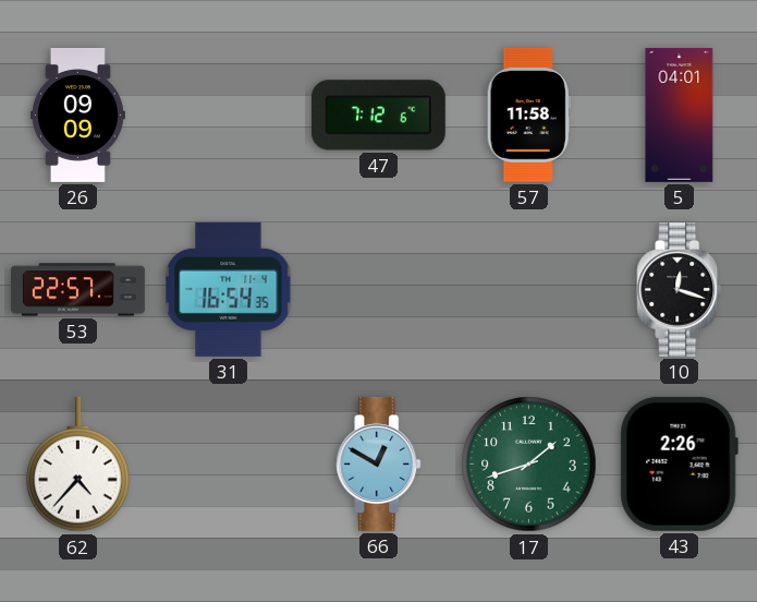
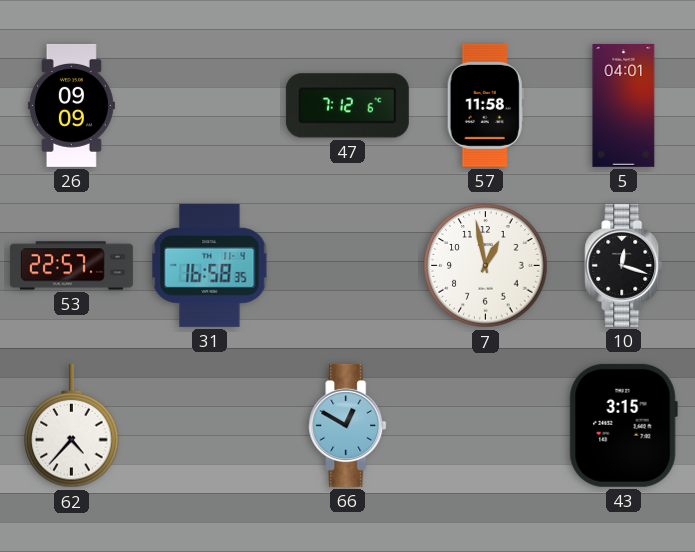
31: 16:54 -> 16:58
7: none -> 12:58
17: 1:42 -> none
43: 2:26 -> 3:15
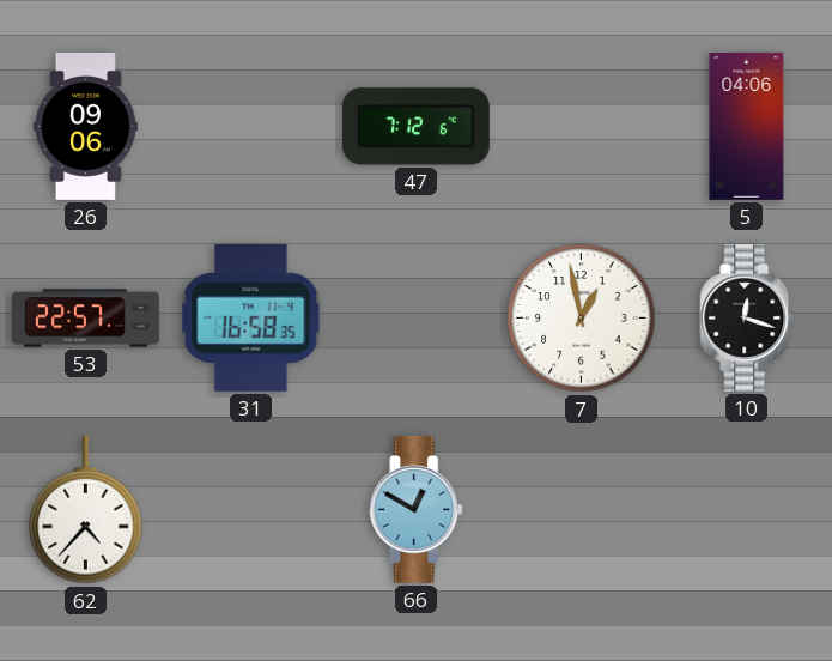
26: 09:09 -> 09:06
57: 11:58 -> none
5: 04:01 -> 04:06
43: 3:15 -> none
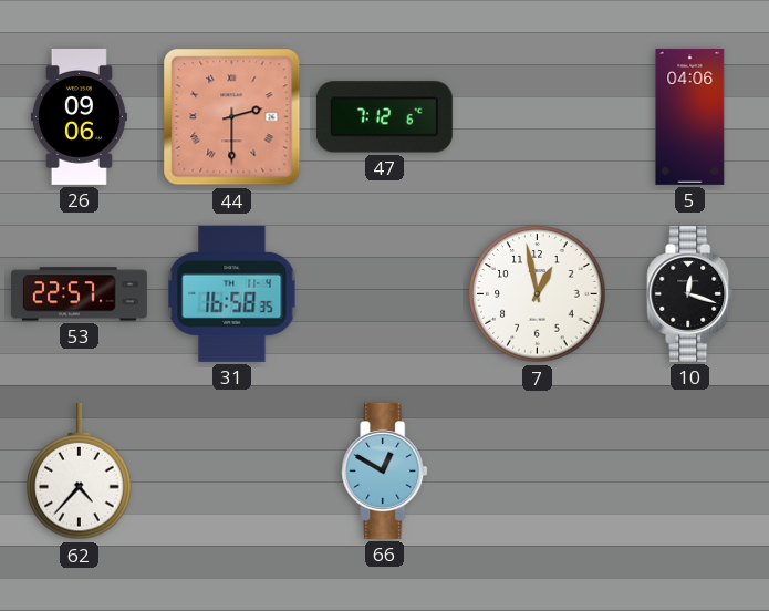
44: none -> 2:30
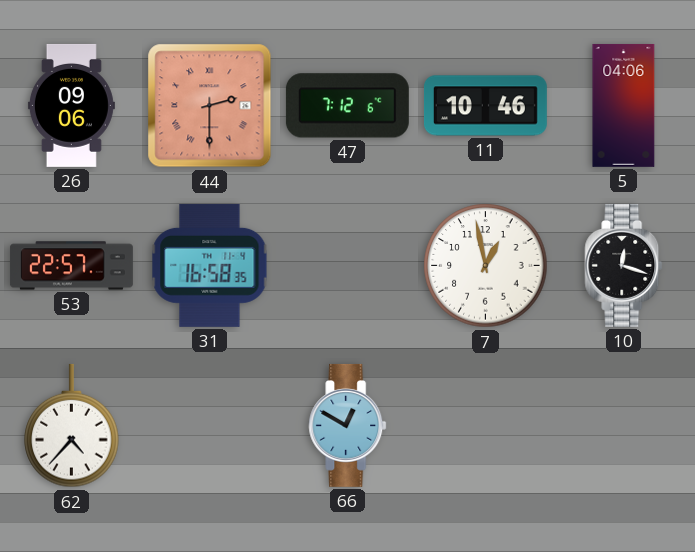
11: none -> 10:46
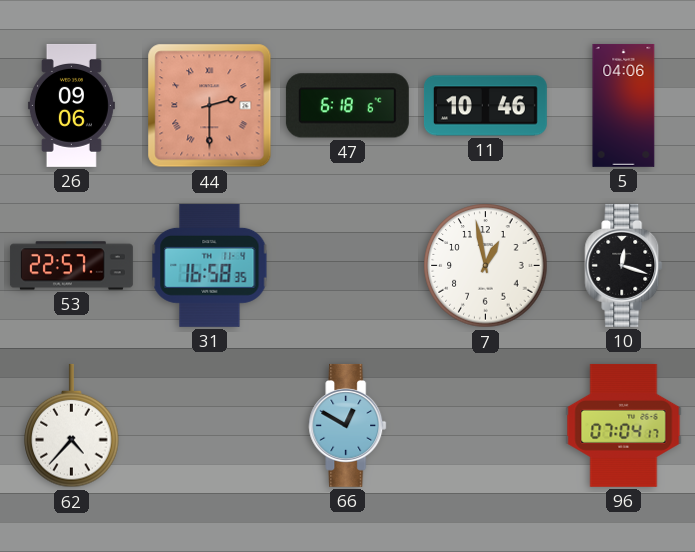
47: 7:12 -> 6:18
96: none -> 07:04
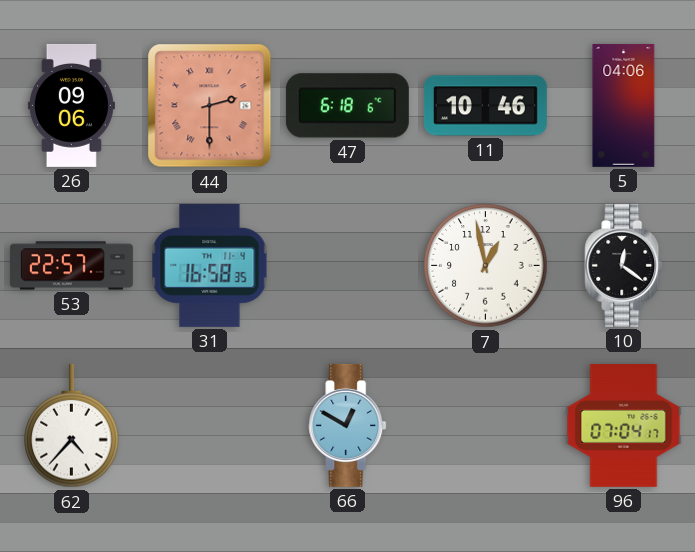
10: 12:18 -> 12:21
